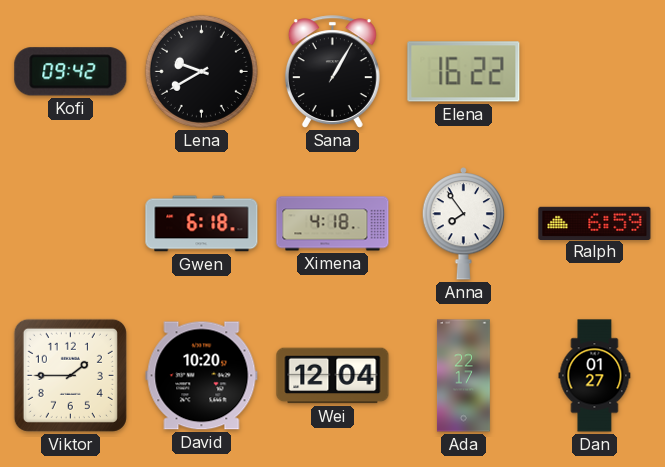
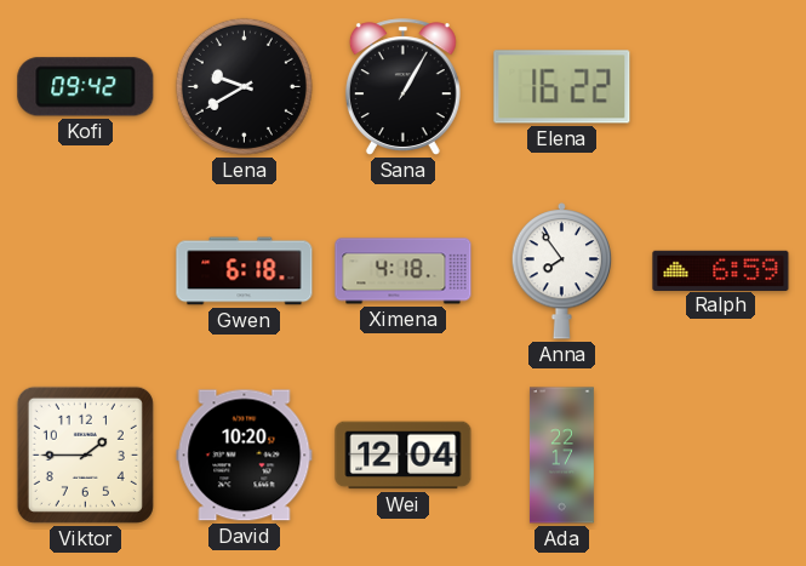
Dan: 01:27 -> none
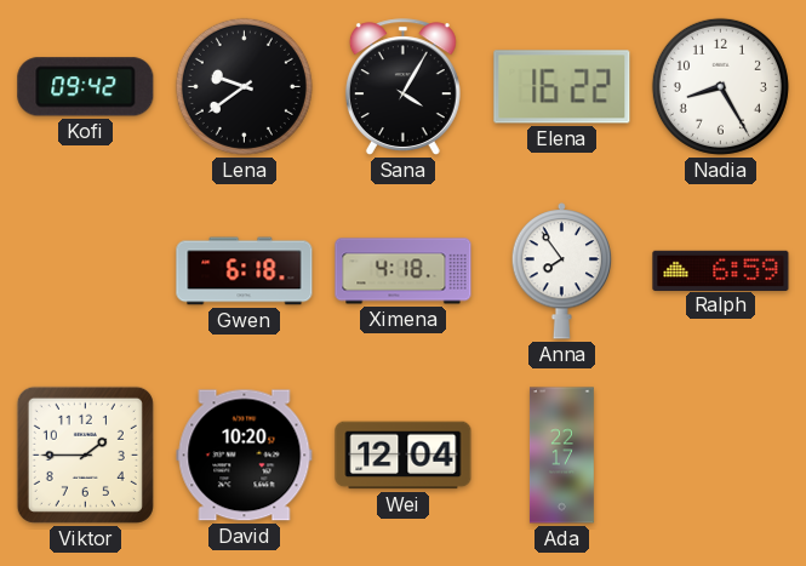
Lena: 9:40 -> 9:39
Sana: 1:05 -> 4:05
Nadia: none -> 8:25
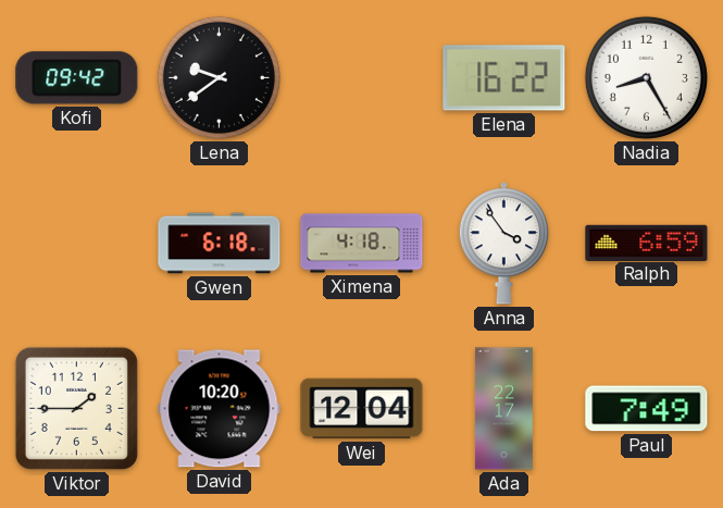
Sana: 4:05 -> none
Anna: 7:54 -> 3:54
Paul: none -> 7:49
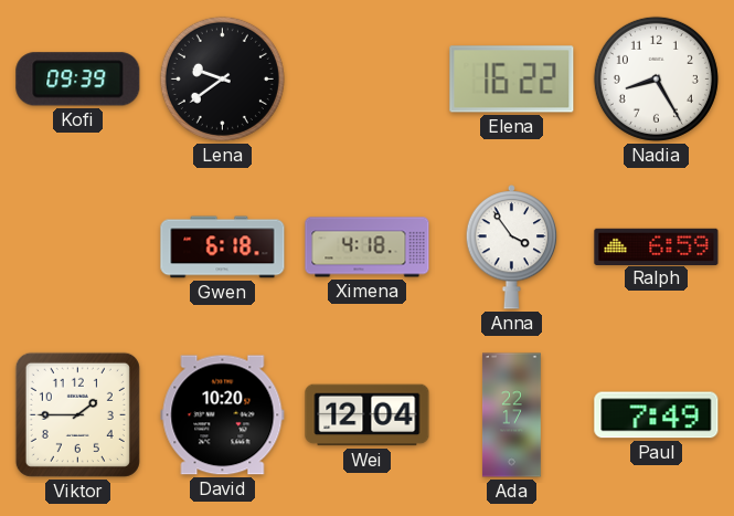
Kofi: 09:42 -> 09:39
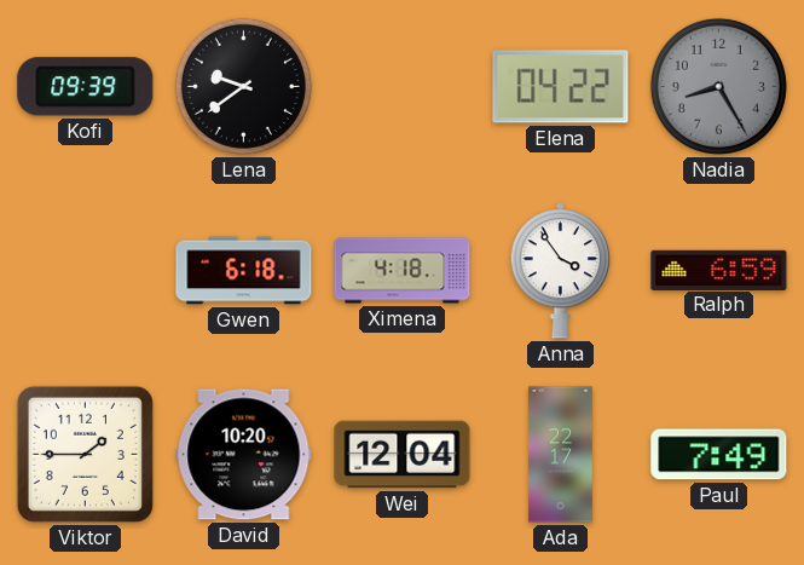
Elena: 16:22 -> 04:22
Nadia dial: white -> grey
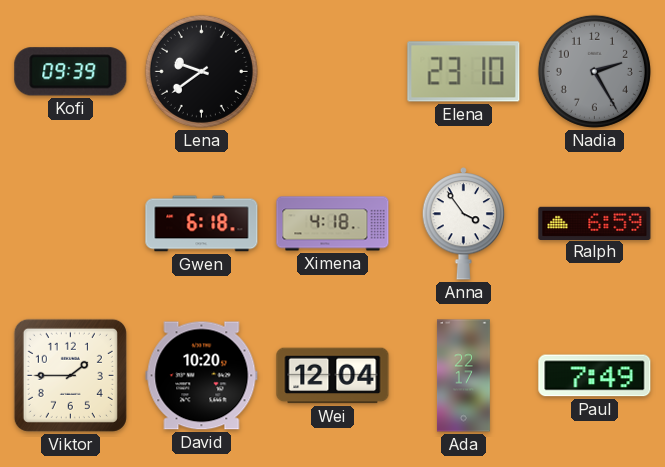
Elena: 04:22 -> 23:10
Nadia: 8:25 -> 2:25
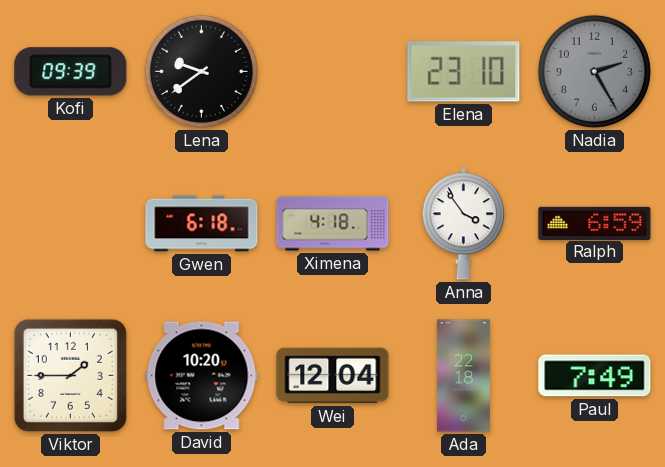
Ada: 22:17 -> 22:18
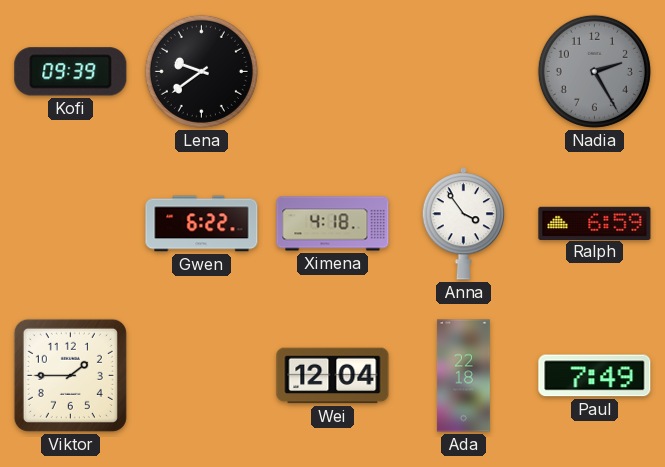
Elena: 23:10 -> none
Gwen: 6:18 -> 6:22
David: 10:20 -> none
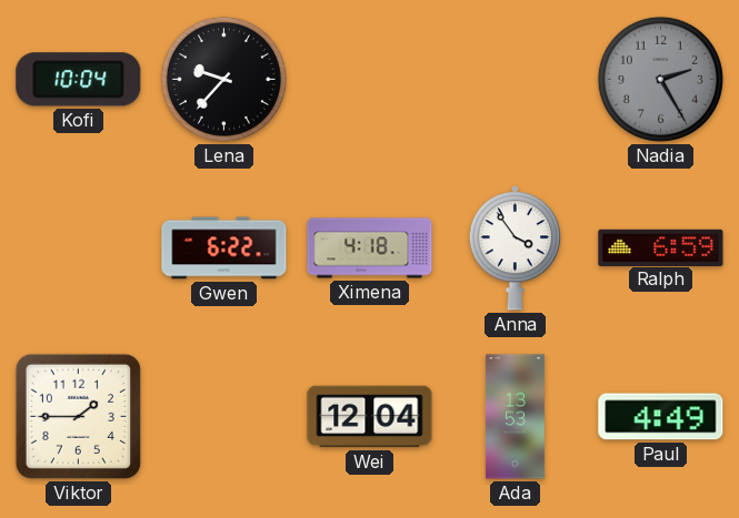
Kofi: 09:39 -> 10:04
Lena: 9:39 -> 9:37
Ada: 22:18 -> 13:53
Paul: 7:49 -> 4:49
